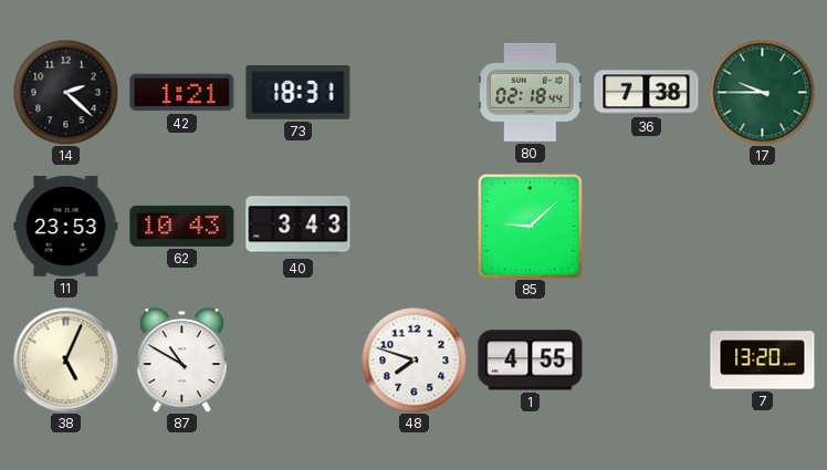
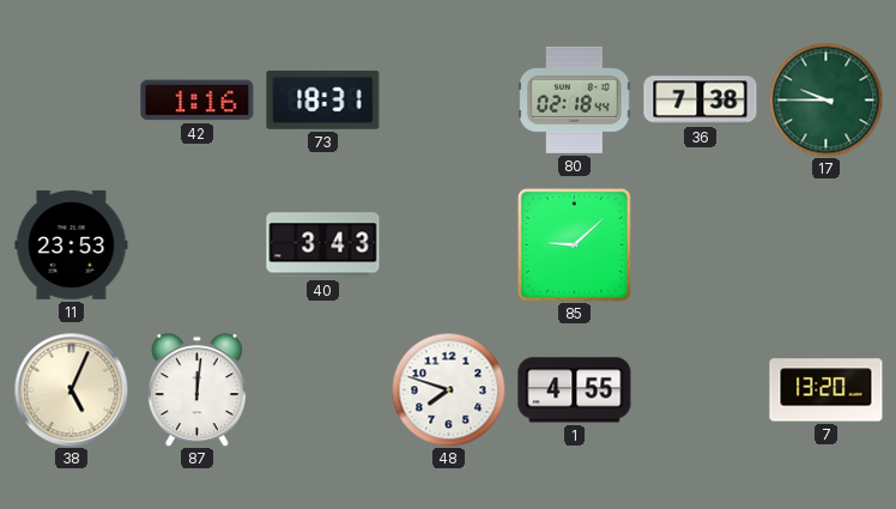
14: 2:22 -> none
42: 1:21 -> 1:16
62: 10:43 -> none
87: 10:50 -> 12:01
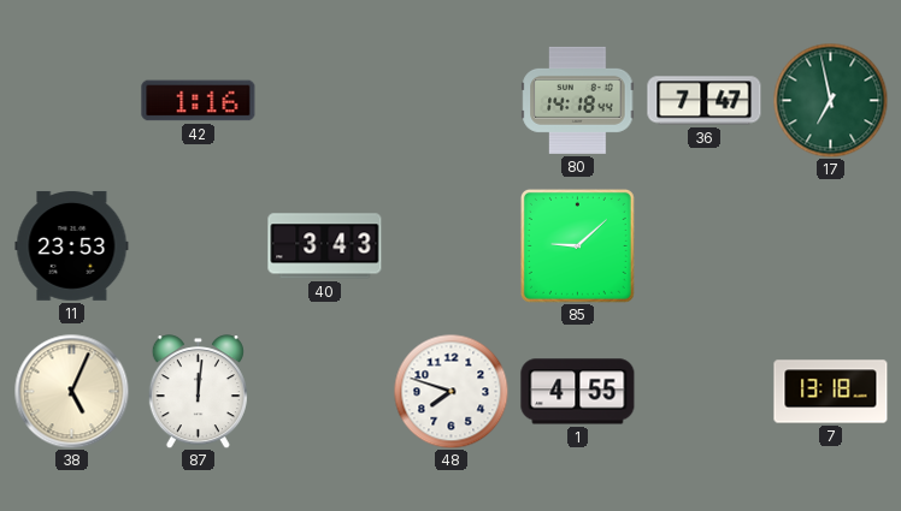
73: 18:31 -> none
80: 02:18 -> 14:18
36: 7:38 -> 7:47
17: 9:45 -> 6:58
7: 13:20 -> 13:18
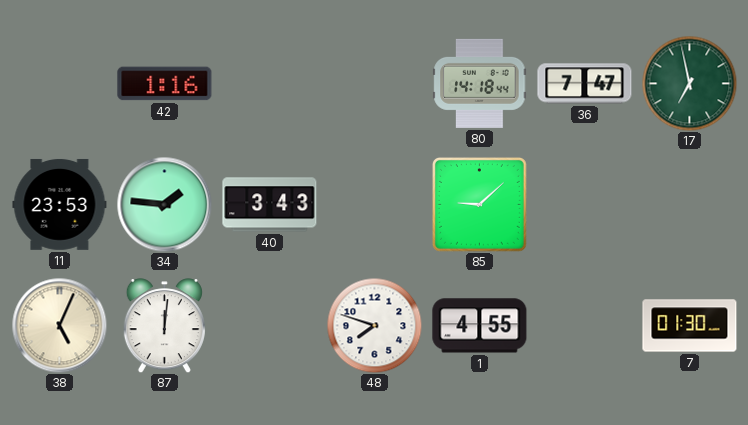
34: none -> 1:46
7: 13:18 -> 01:30
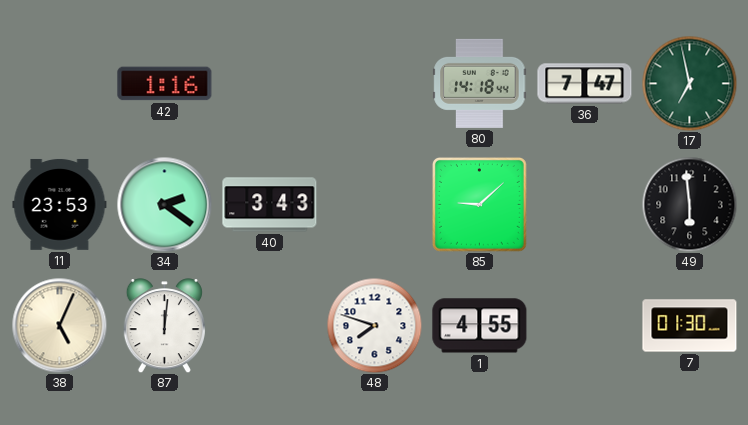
34: 1:46 -> 2:21
49: none -> 5:59
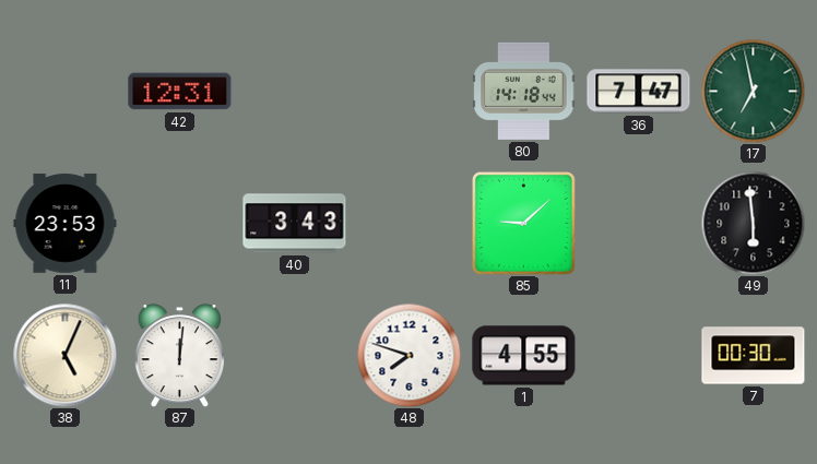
42: 1:16 -> 12:31
34: 2:21 -> none
7: 01:30 -> 00:30
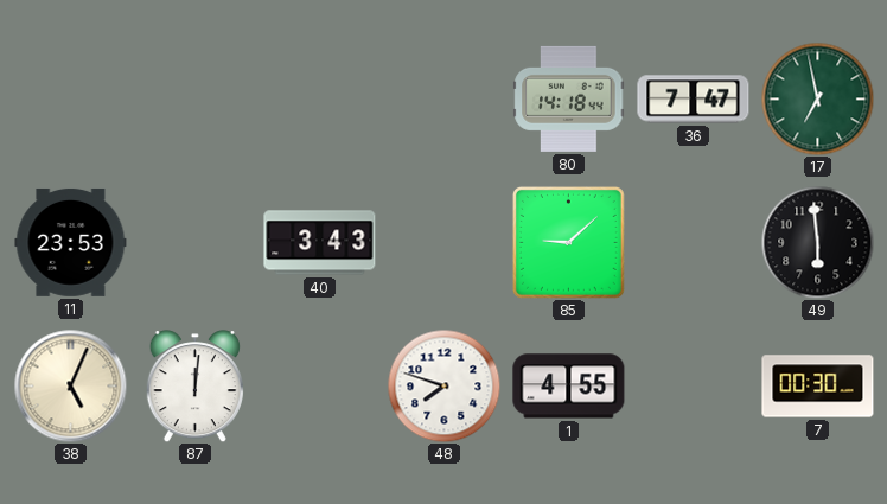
42: 12:31 -> none
